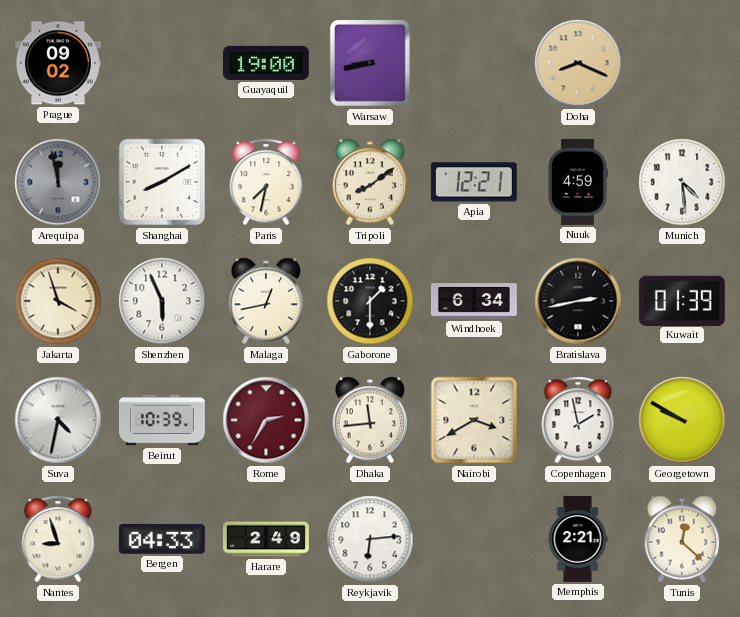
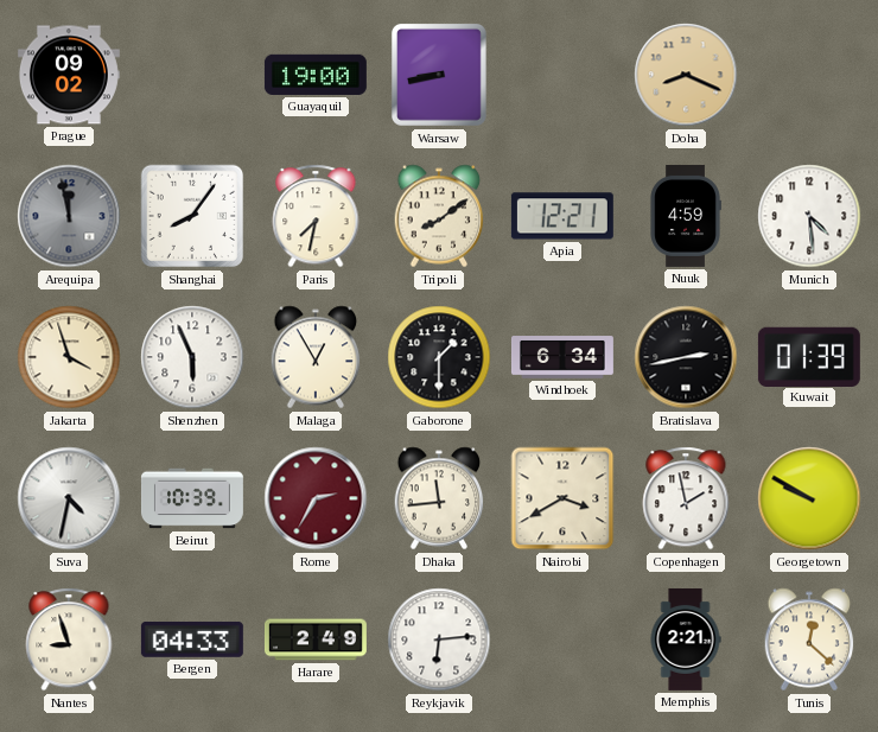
Shanghai: 8:10 -> 8:06
Malaga: 12:43 -> 12:55
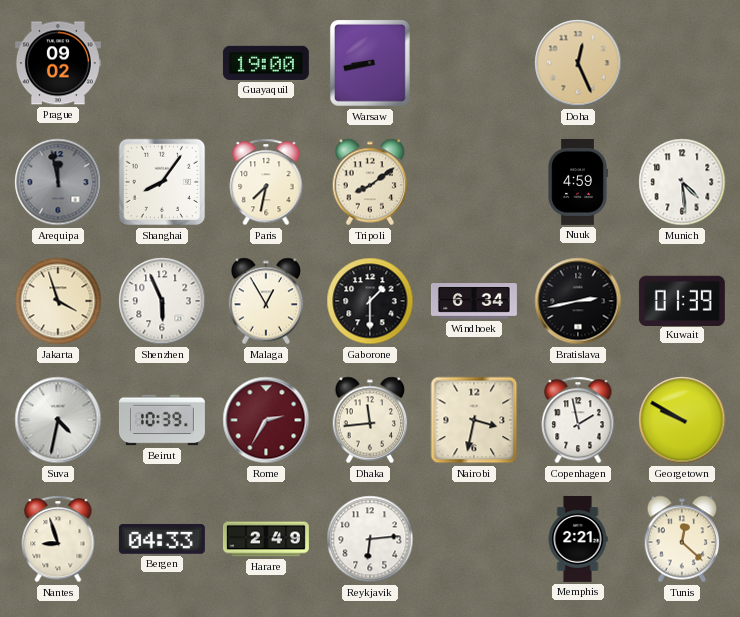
Doha: 8:19 -> 12:26
Apia: 12:21 -> none
Nairobi: 3:40 -> 3:32
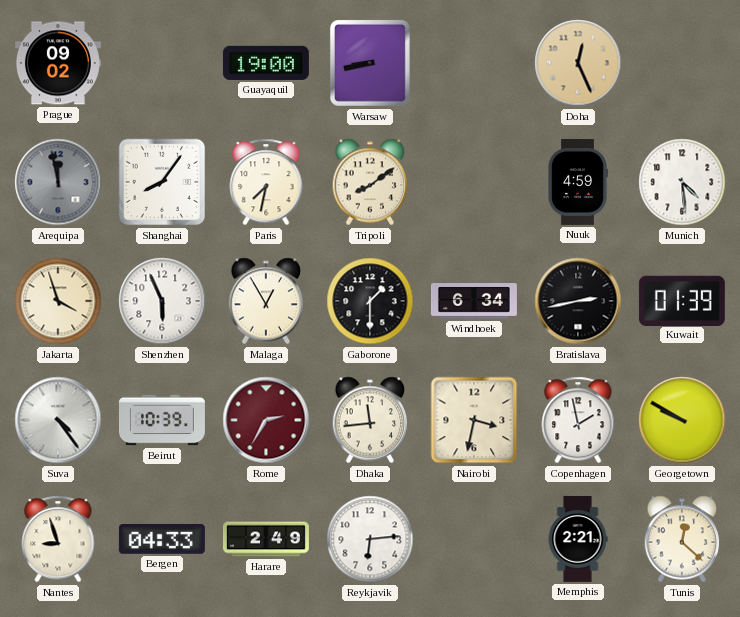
Suva: 4:32 -> 4:24
